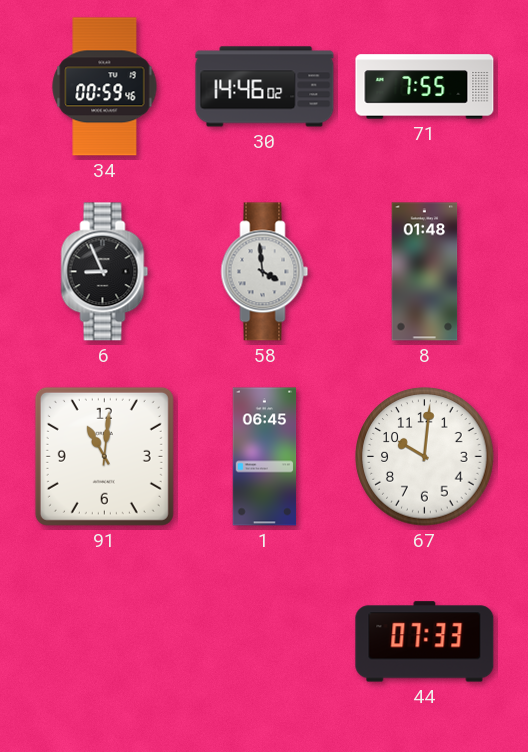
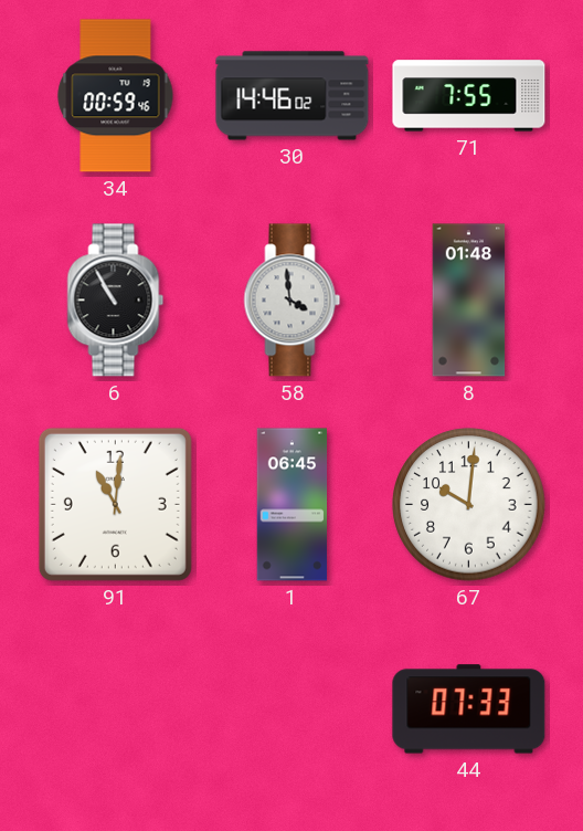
6: 8:56 -> 10:55
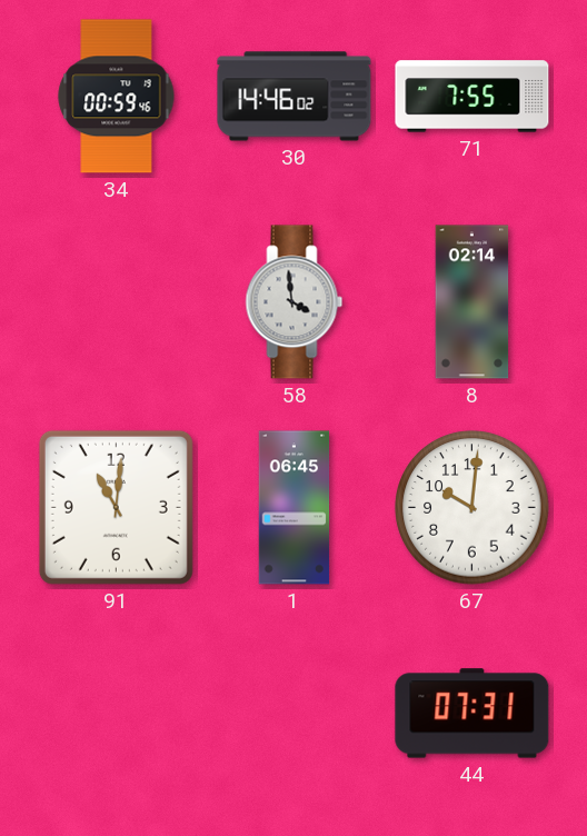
6: 10:55 -> none
8: 01:48 -> 02:14
44: 07:33 -> 07:31
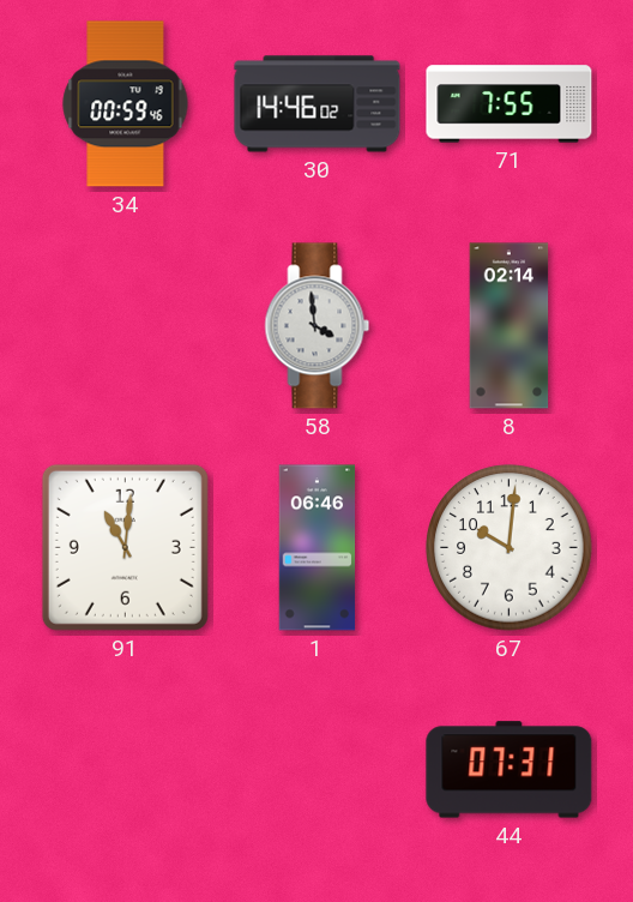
1: 06:45 -> 06:46
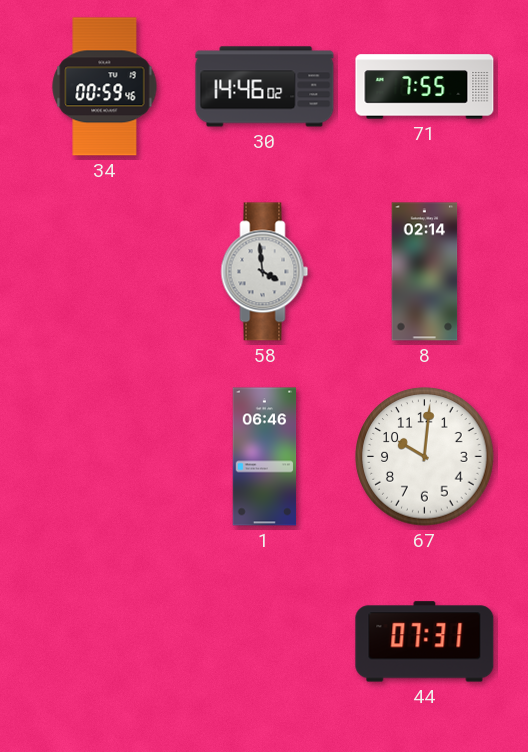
91: 11:01 -> none
